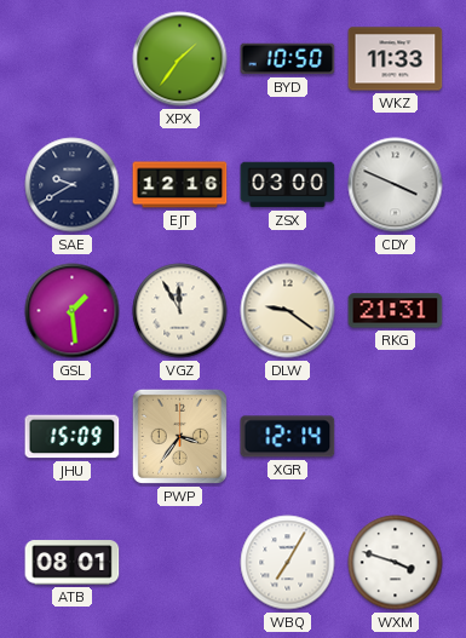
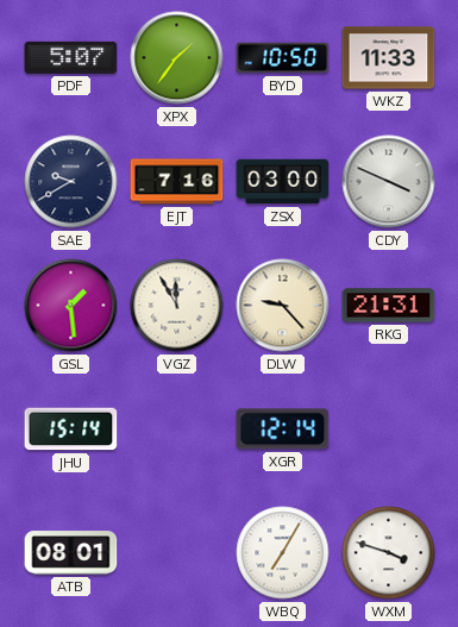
PDF: none -> 5:07
EJT: 12:16 -> 7:16
DLW: 9:21 -> 9:23
JHU: 15:09 -> 15:14
PWP: 3:36 -> none
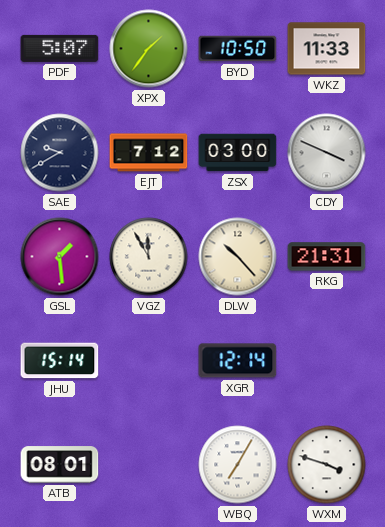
EJT: 7:16 -> 7:12
DLW: 9:23 -> 10:23
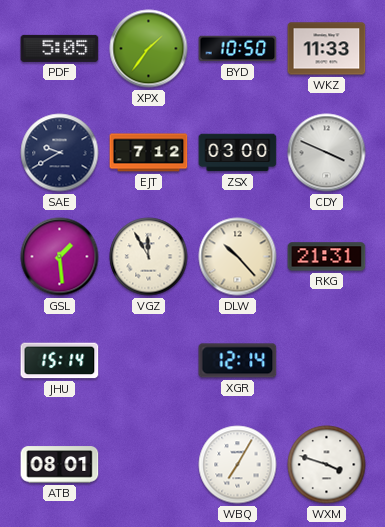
PDF: 5:07 -> 5:05
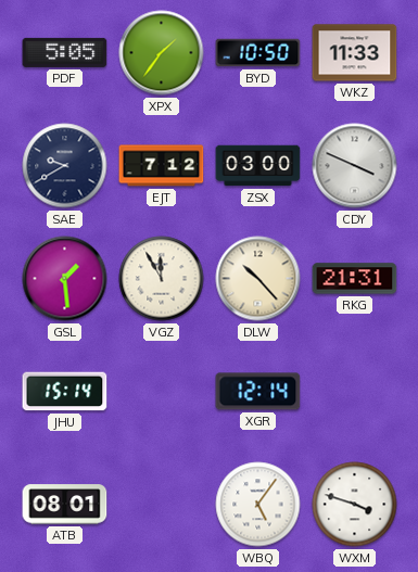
WBQ: 7:05 -> 5:06
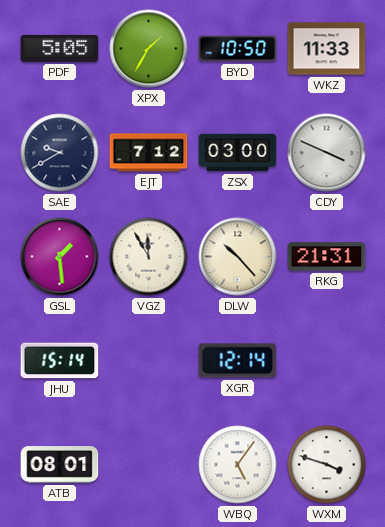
XPX: 1:36 -> 1:35
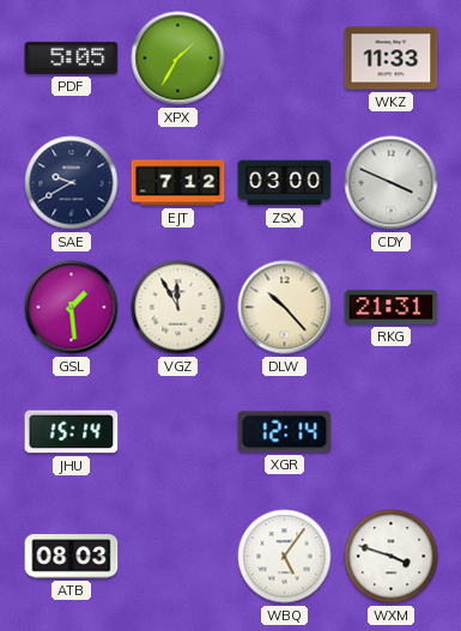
BYD: 10:50 -> none
ATB: 08:01 -> 08:03
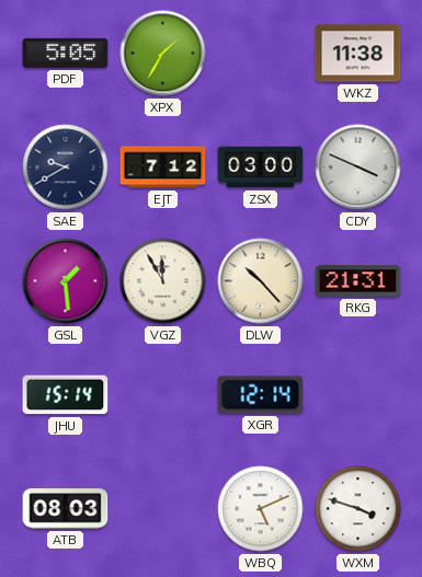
WKZ: 11:33 -> 11:38
WBQ: 5:06 -> 5:11
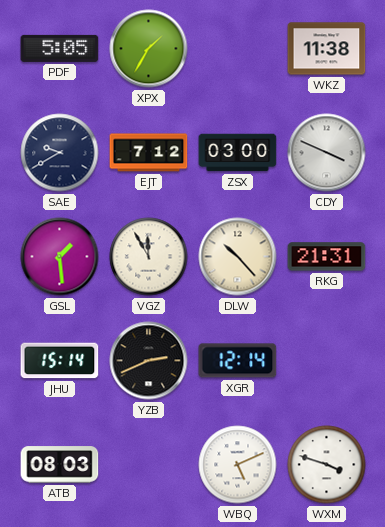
YZB: none -> 2:41
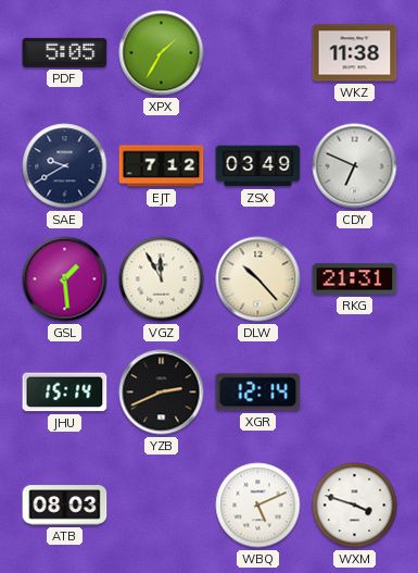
ZSX: 03:00 -> 03:49
CDY: 3:49 -> 6:49
